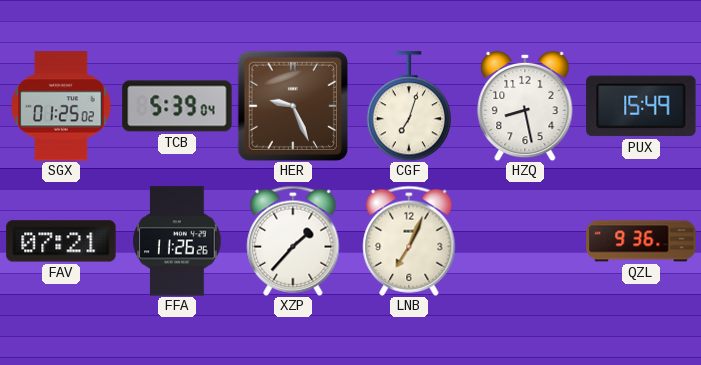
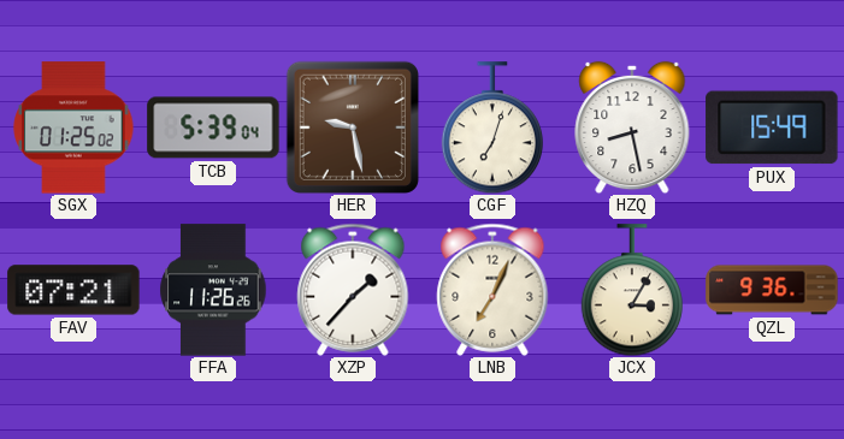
HER: 9:26 -> 9:28
JCX: none -> 3:05
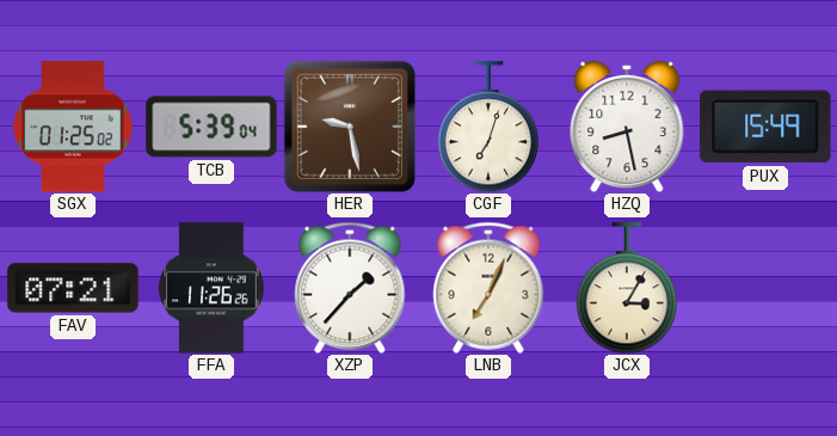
QZL: 9:36 -> none
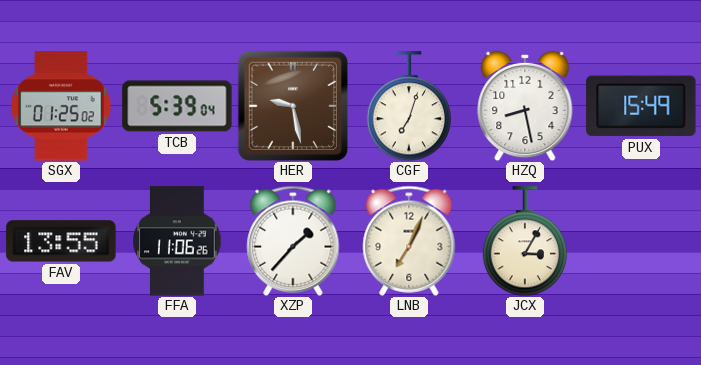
FAV: 07:21 -> 13:55
FFA: 11:26 -> 11:06
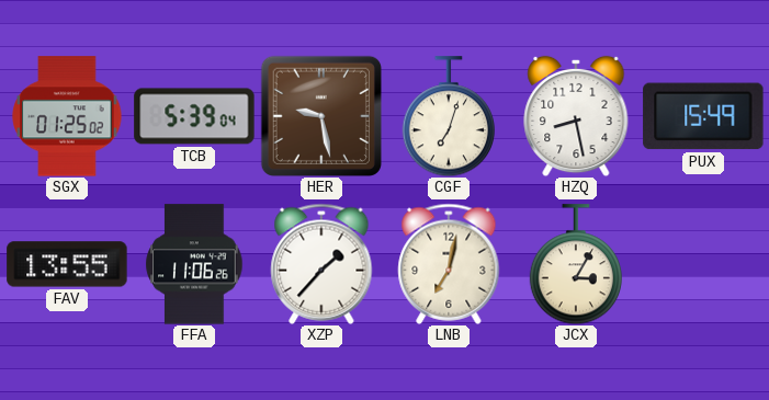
LNB: 7:04 -> 7:02
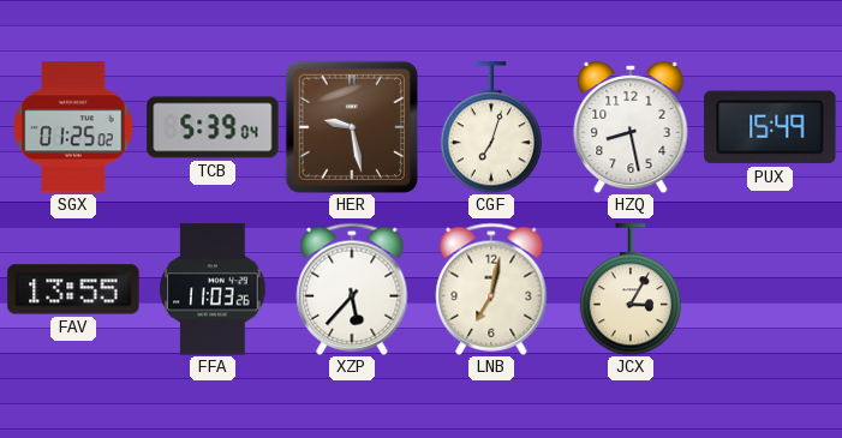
FFA: 11:06 -> 11:03
XZP: 1:37 -> 5:37
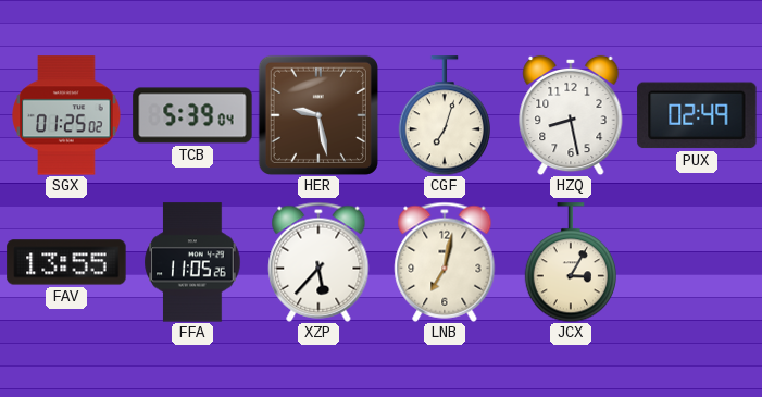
PUX: 15:49 -> 02:49
FFA: 11:03 -> 11:05
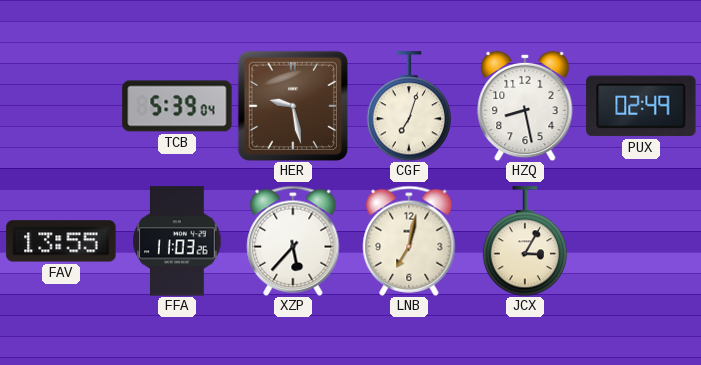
SGX: 01:25 -> none
FFA: 11:05 -> 11:03
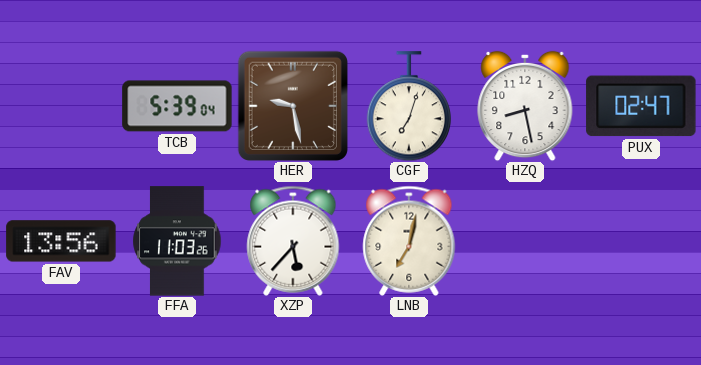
PUX: 02:49 -> 02:47
FAV: 13:55 -> 13:56
JCX: 3:05 -> none
